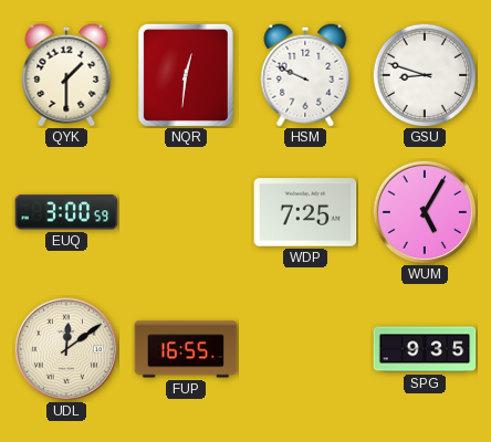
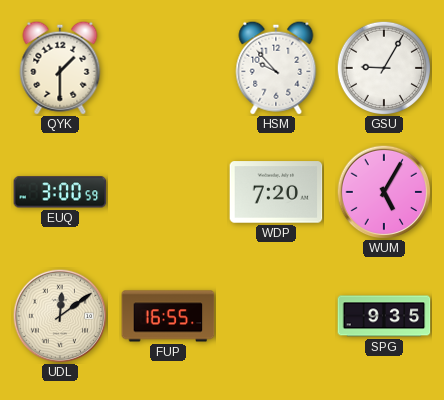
NQR: 12:31 -> none
HSM: 9:49 -> 9:53
GSU: 8:48 -> 9:05
WDP: 7:25 -> 7:20
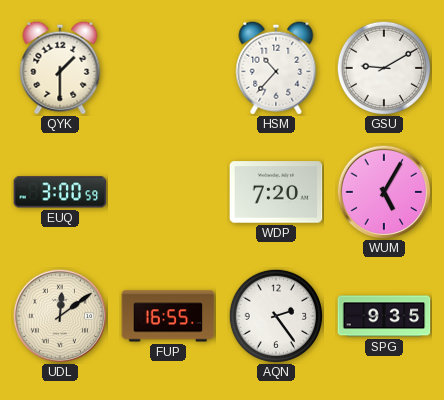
HSM: 9:53 -> 10:37
GSU: 9:05 -> 9:10
AQN: none -> 2:24
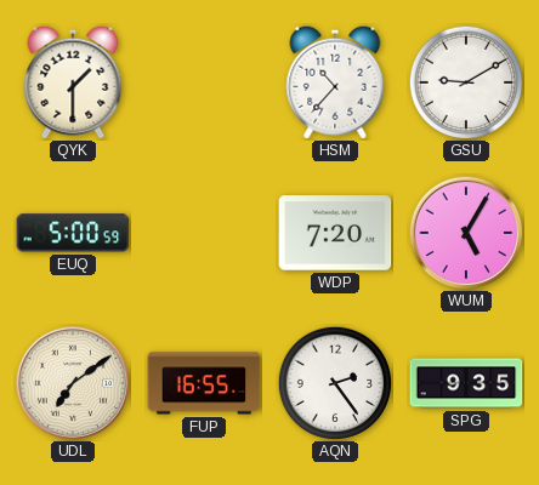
EUQ: 3:00 -> 5:00
UDL: 12:09 -> 7:09
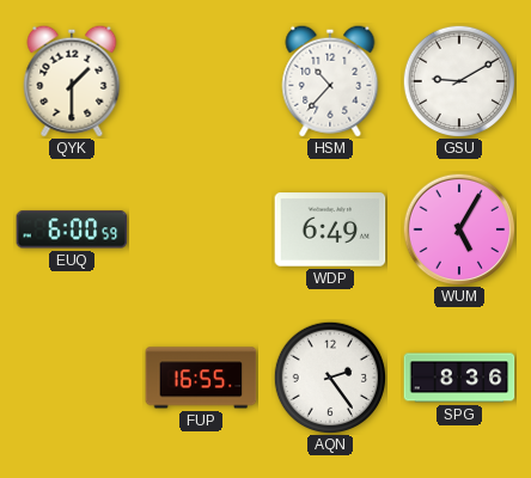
EUQ: 5:00 -> 6:00
WDP: 7:20 -> 6:49
UDL: 7:09 -> none
SPG: 9:35 -> 8:36
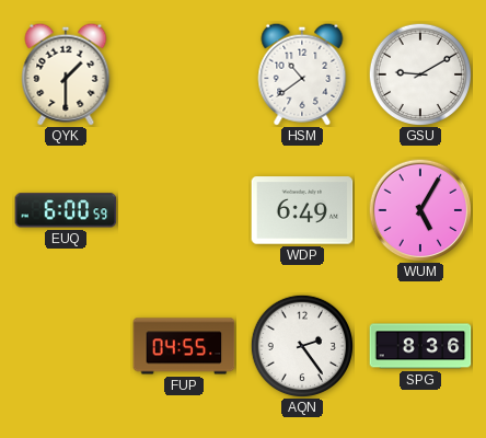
HSM: 10:37 -> 10:39
FUP: 16:55 -> 04:55
